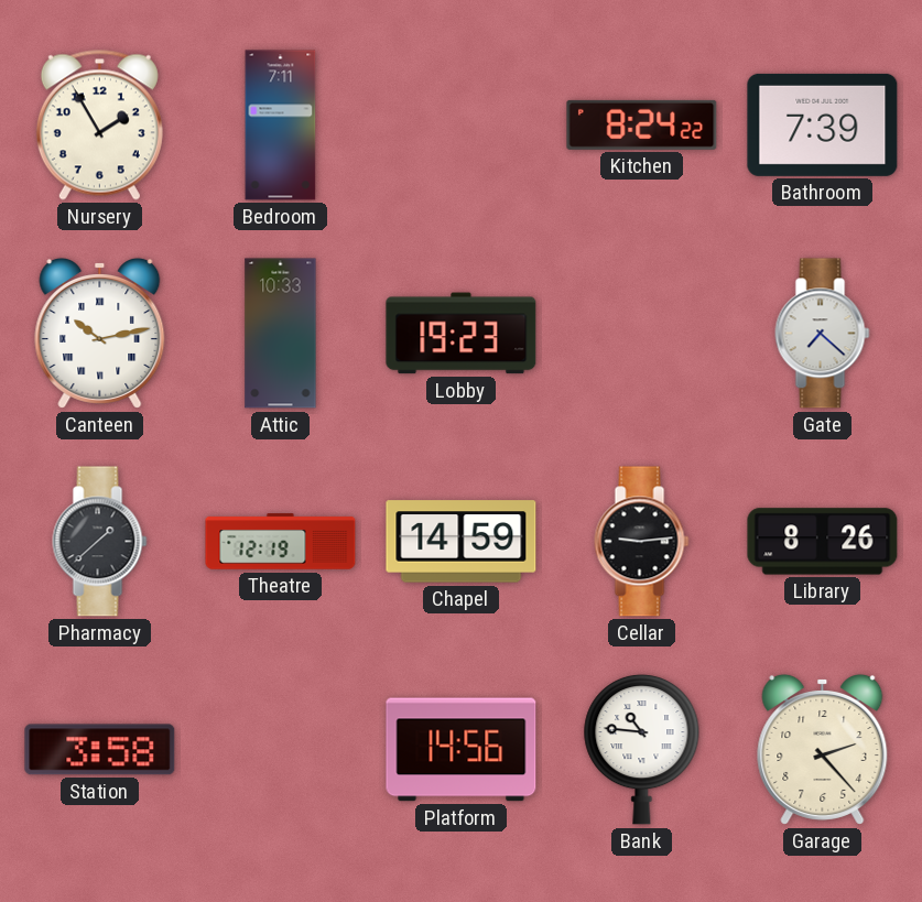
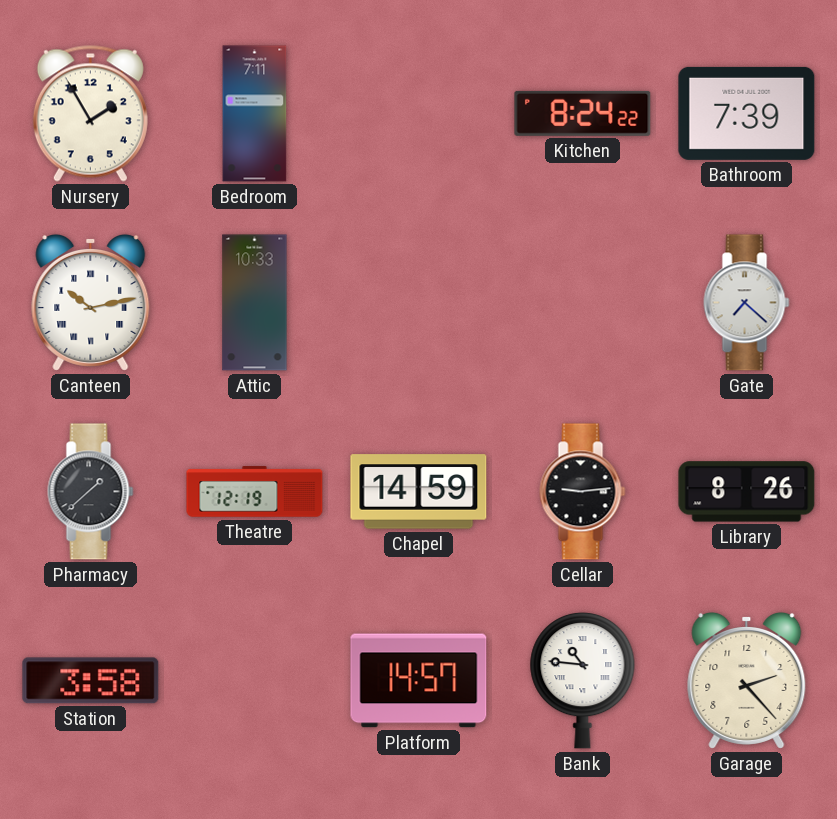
Lobby: 19:23 -> none
Platform: 14:56 -> 14:57
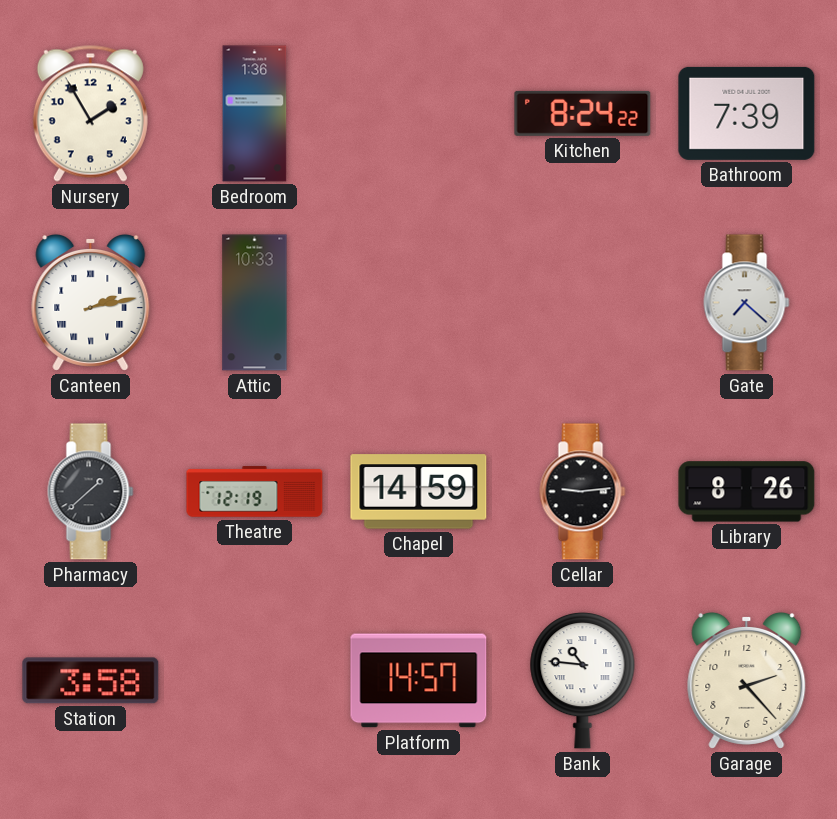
Bedroom: 7:11 -> 1:36
Canteen: 10:13 -> 2:13
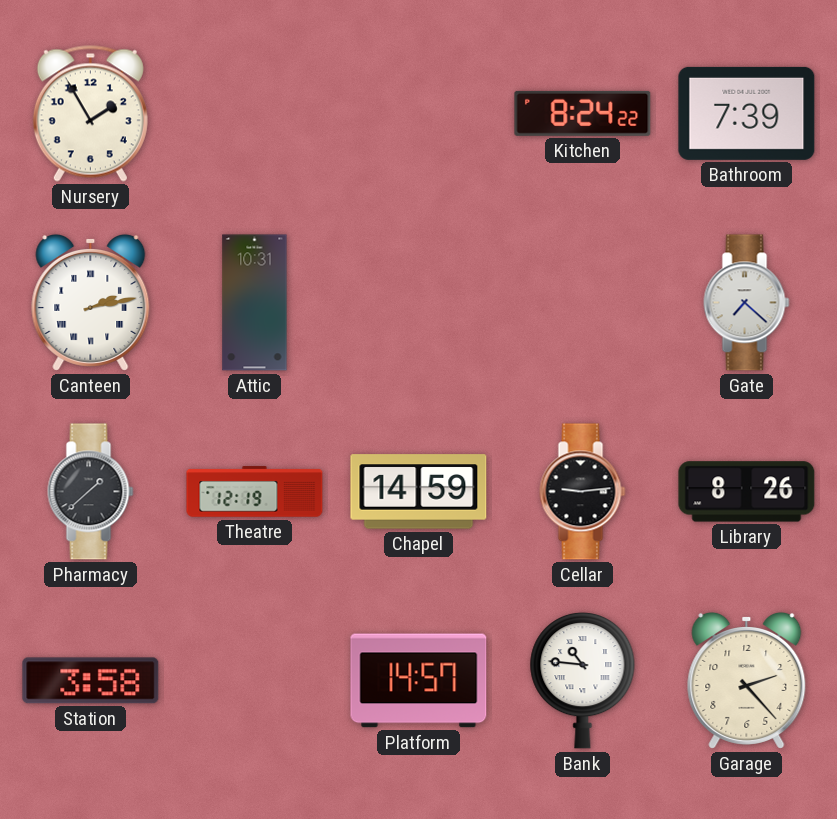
Bedroom: 1:36 -> none
Attic: 10:33 -> 10:31
